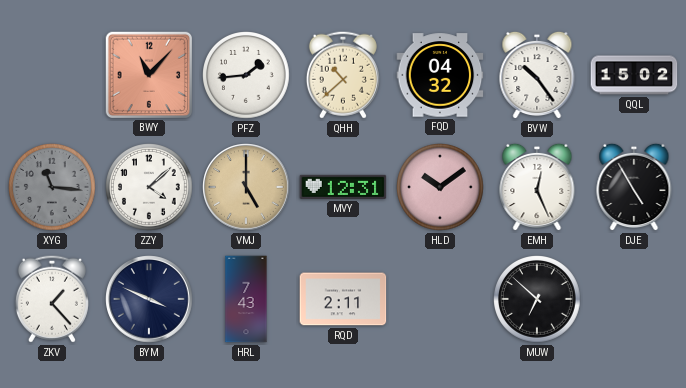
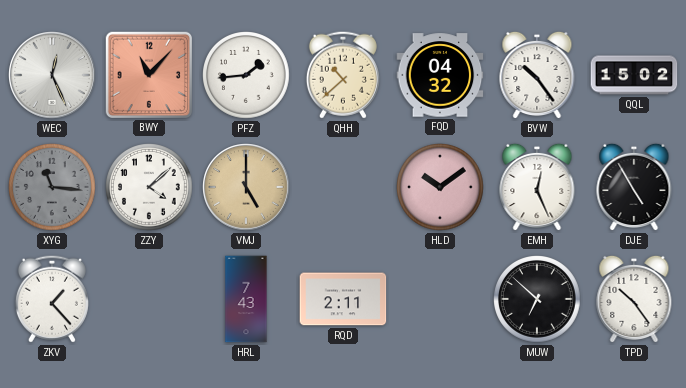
WEC: none -> 12:26
MVY: 12:31 -> none
BYM: 3:49 -> none
TPD: none -> 10:24
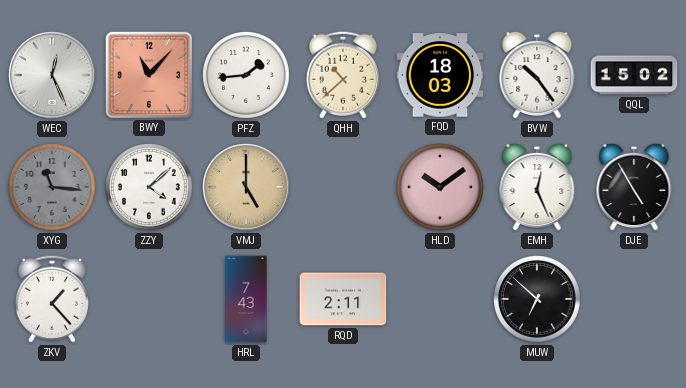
FQD: 04:32 -> 18:03
TPD: 10:24 -> none
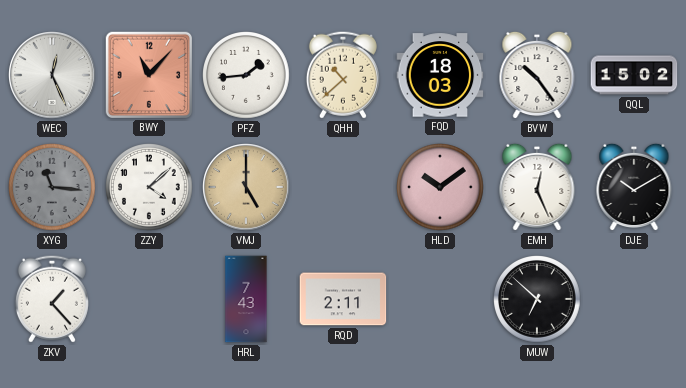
DJE: 4:55 -> 10:10
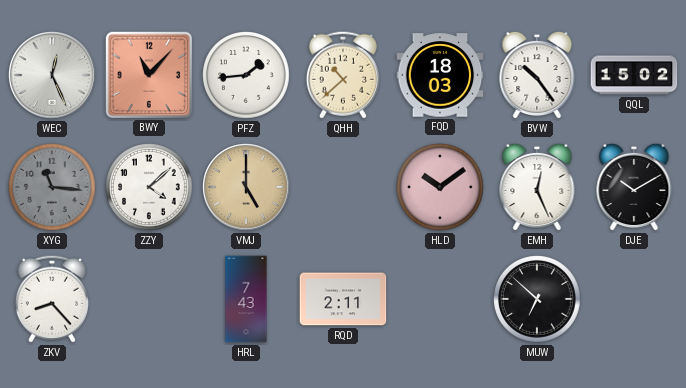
ZKV: 1:23 -> 8:23
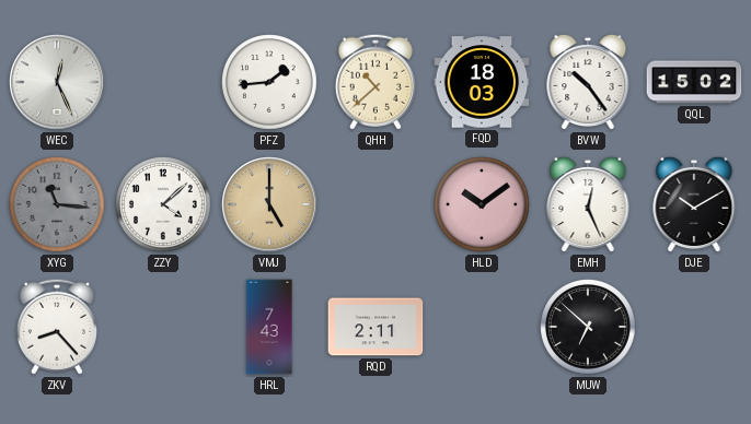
BWY: 11:07 -> none
